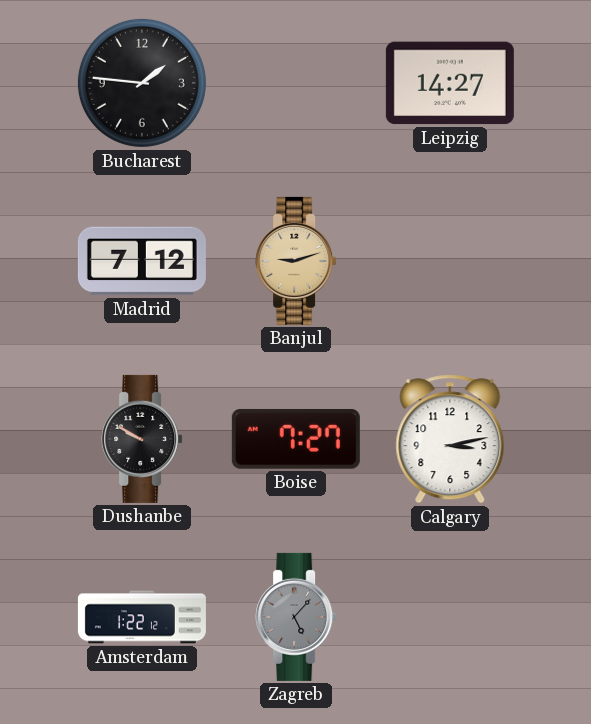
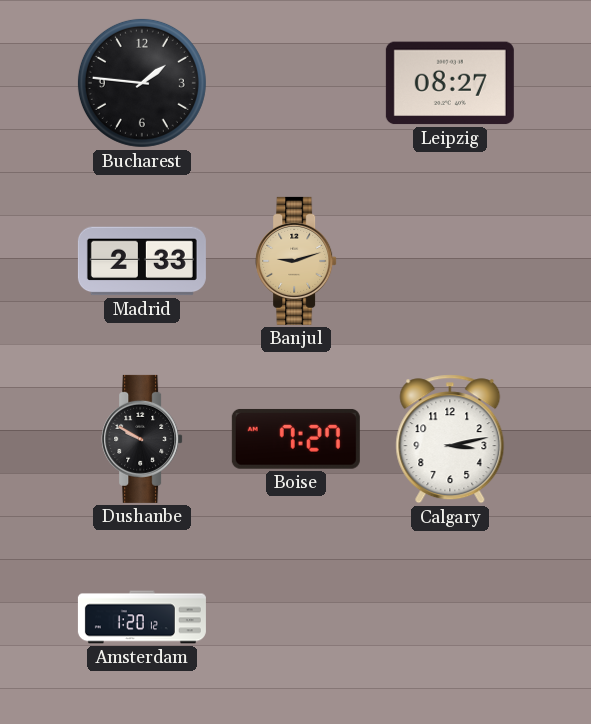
Leipzig: 14:27 -> 08:27
Madrid: 7:12 -> 2:33
Amsterdam: 1:22 -> 1:20
Zagreb: 5:07 -> none
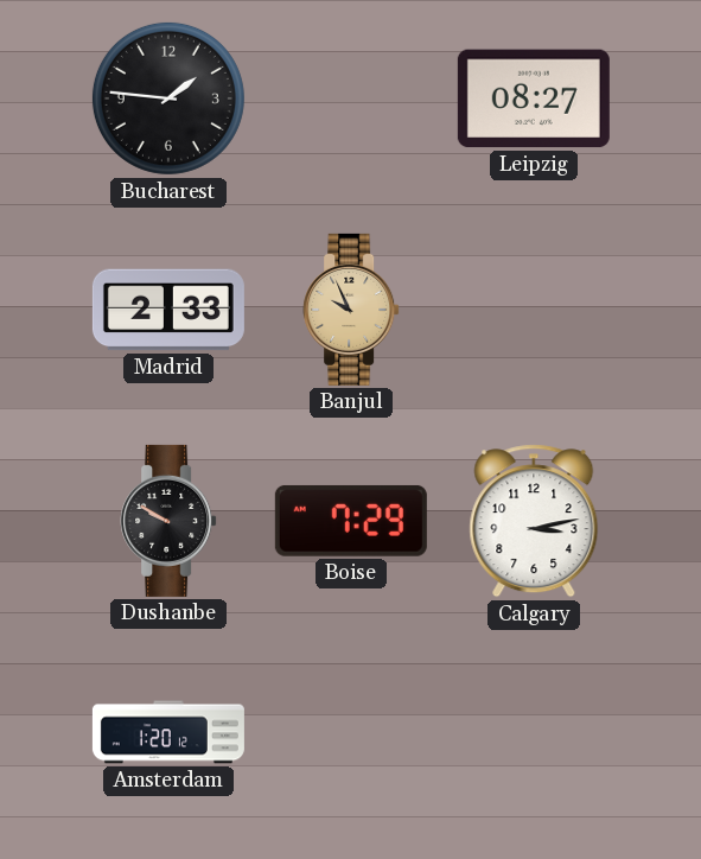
Banjul: 9:12 -> 9:56
Boise: 7:27 -> 7:29
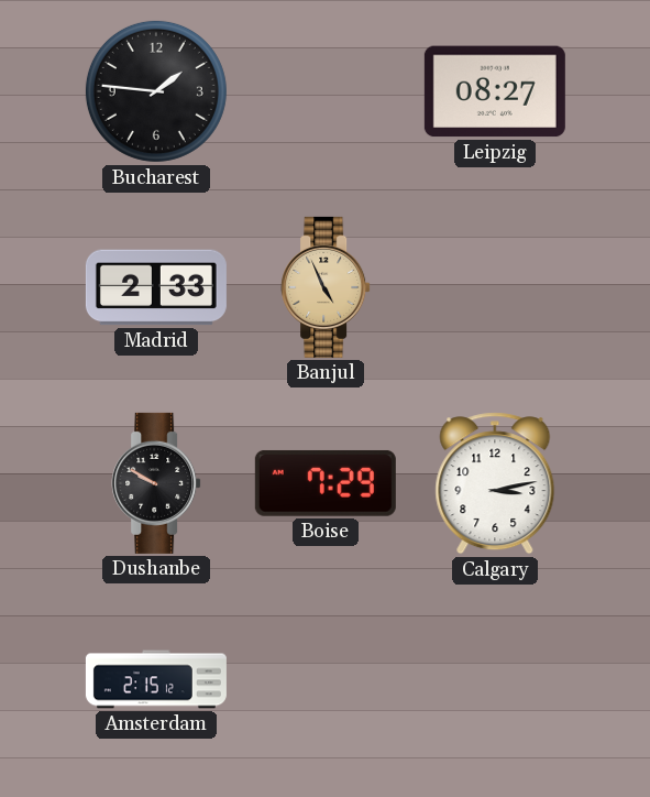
Banjul: 9:56 -> 4:56
Amsterdam: 1:20 -> 2:15
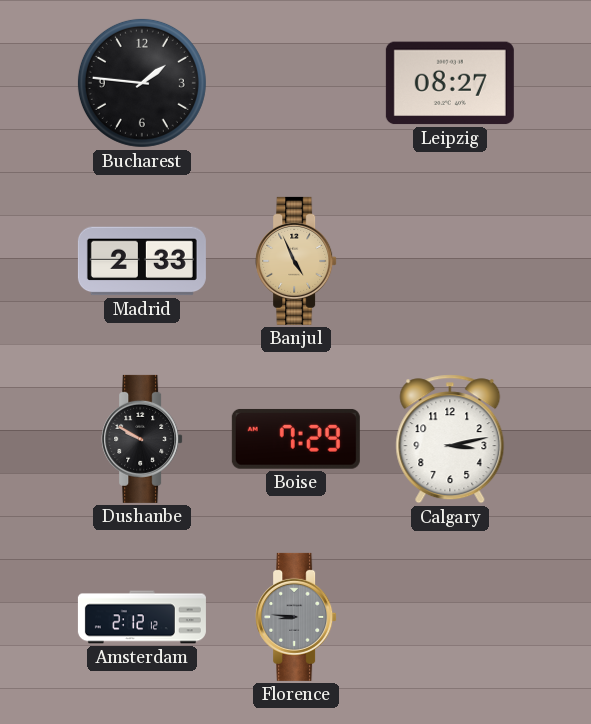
Amsterdam: 2:15 -> 2:12
Florence: none -> 8:46
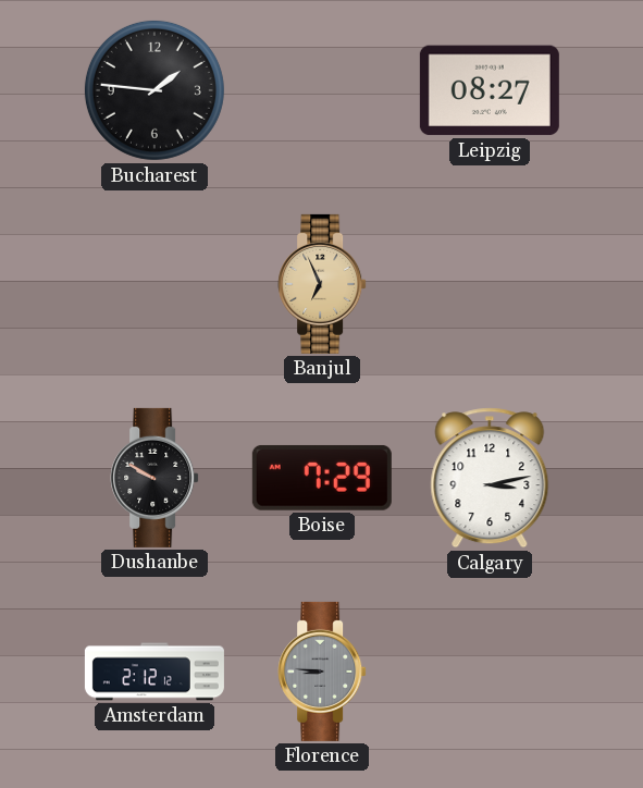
Madrid: 2:33 -> none
Banjul: 4:56 -> 6:56
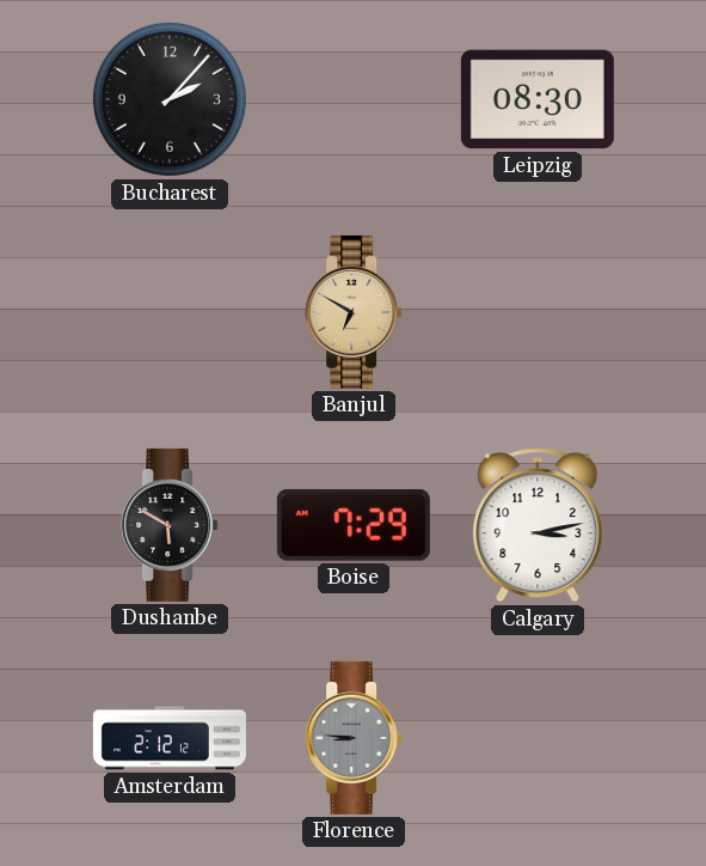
Bucharest: 1:46 -> 2:07
Leipzig: 08:27 -> 08:30
Banjul: 6:56 -> 6:50
Dushanbe: 9:50 -> 5:50
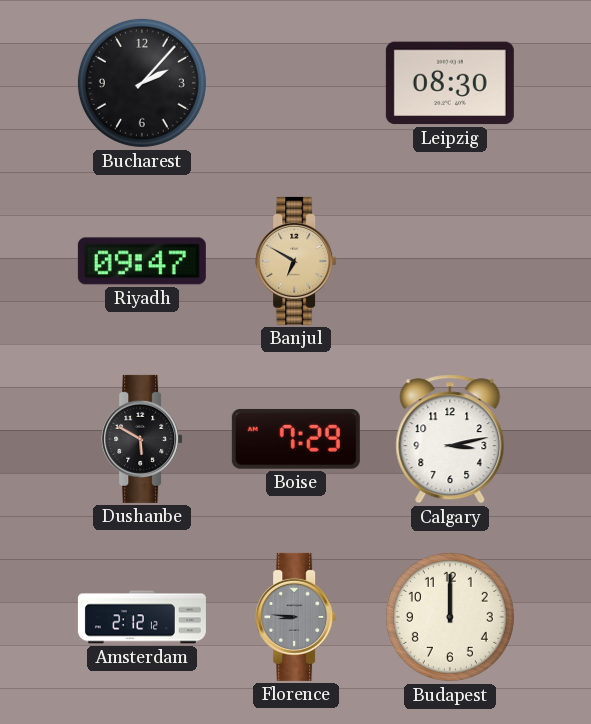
Riyadh: none -> 09:47
Budapest: none -> 12:00
